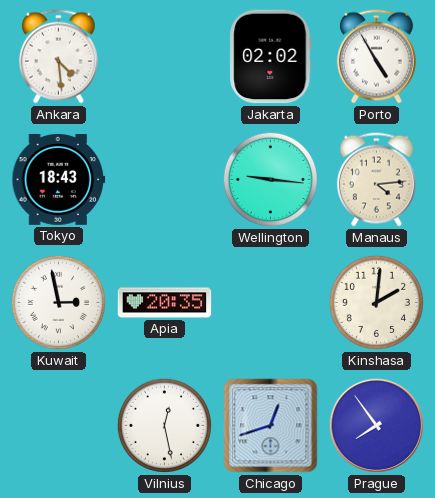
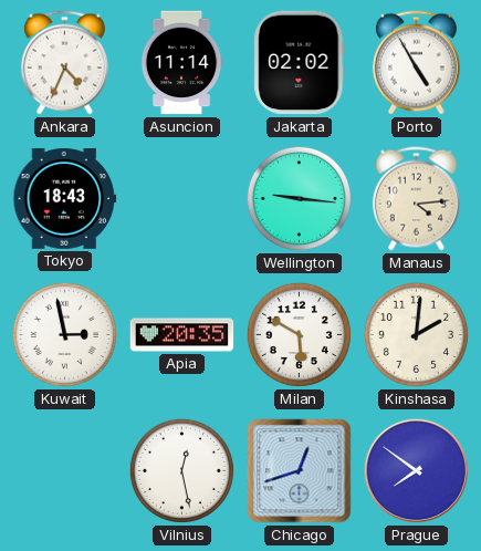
Ankara: 4:29 -> 4:34
Asuncion: none -> 11:14
Milan: none -> 5:50
Prague: 7:54 -> 7:51
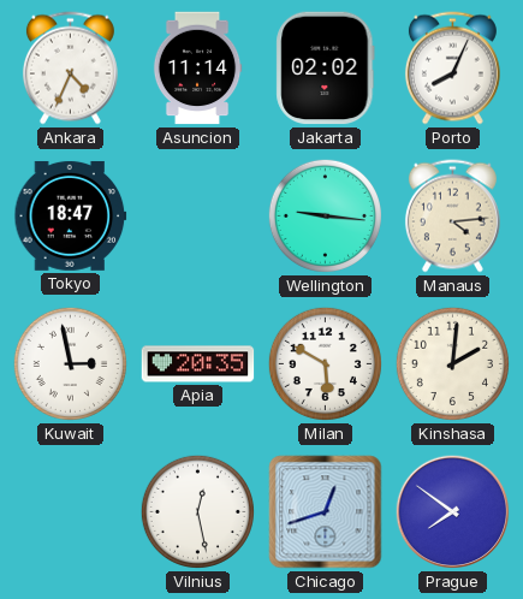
Porto: 4:55 -> 8:04
Tokyo: 18:43 -> 18:47
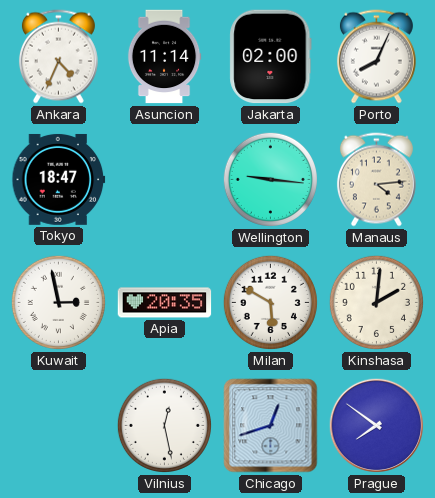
Jakarta: 02:02 -> 02:00
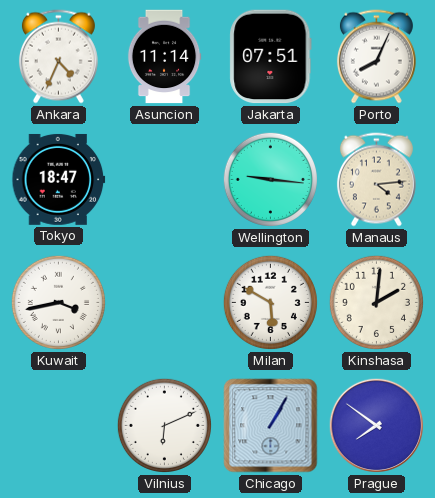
Jakarta: 02:00 -> 07:51
Kuwait: 2:58 -> 3:43
Apia: 20:35 -> none
Vilnius: 12:28 -> 6:11
Chicago: 12:42 -> 1:05
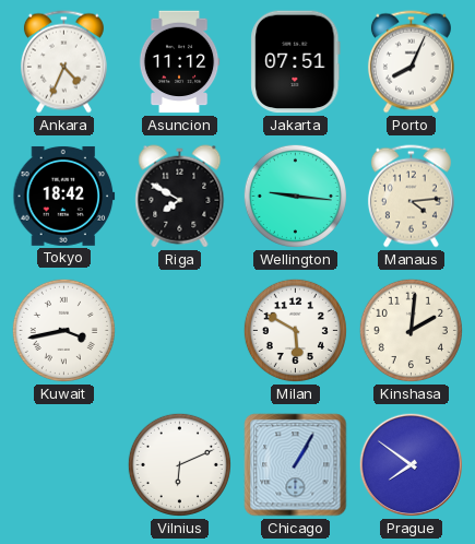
Asuncion: 11:14 -> 11:12
Tokyo: 18:47 -> 18:42
Riga: none -> 7:50
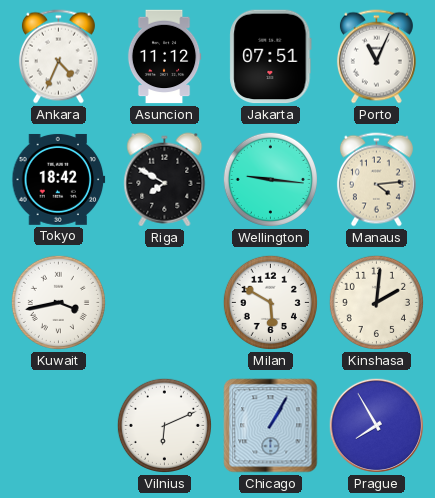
Porto: 8:04 -> 11:04
Prague: 7:51 -> 7:55
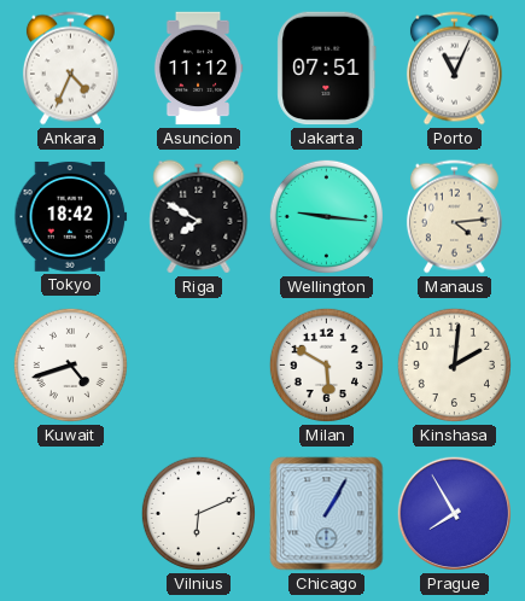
Kuwait: 3:43 -> 4:42
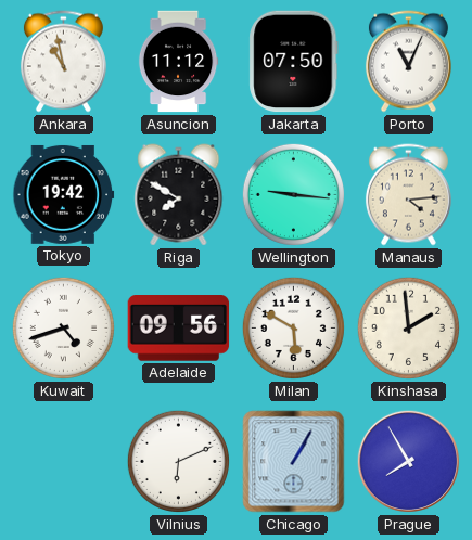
Ankara: 4:34 -> 10:58
Jakarta: 07:51 -> 07:50
Tokyo: 18:42 -> 19:42
Adelaide: none -> 09:56
Kinshasa: 2:01 -> 1:59
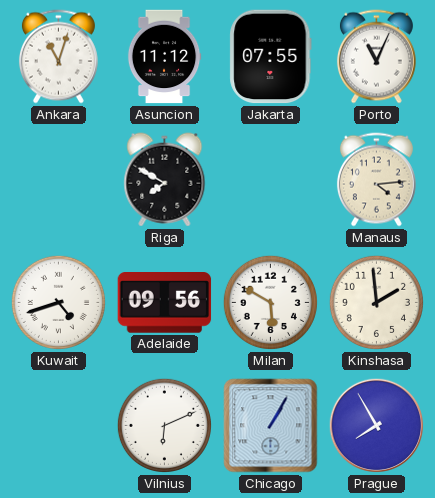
Ankara: 10:58 -> 11:03
Jakarta: 07:50 -> 07:55
Tokyo: 19:42 -> none
Wellington: 9:16 -> none
